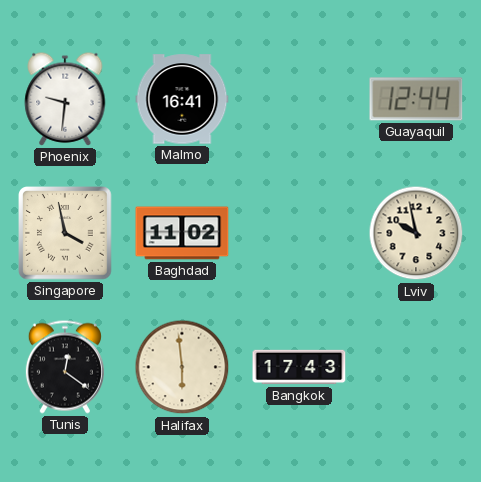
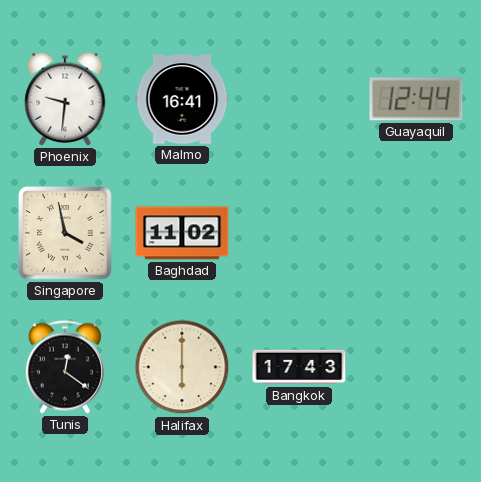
Lviv: 9:58 -> none
Halifax: 5:59 -> 6:00
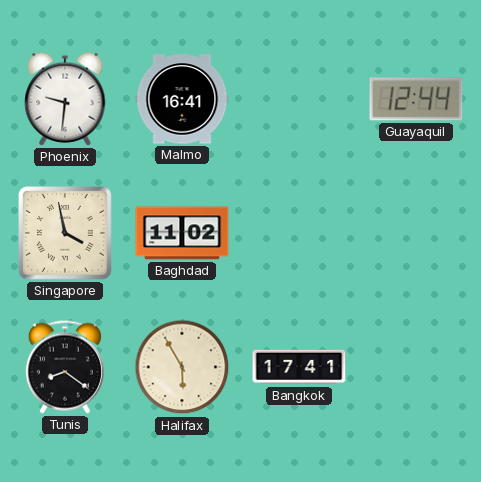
Tunis: 12:21 -> 8:21
Halifax: 6:00 -> 5:55
Bangkok: 17:43 -> 17:41
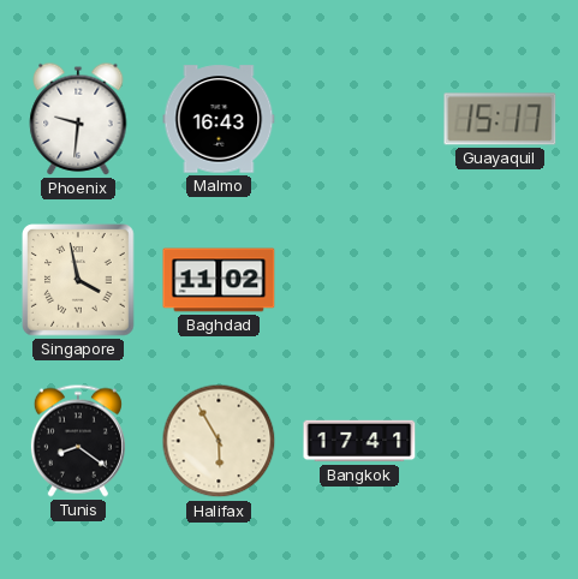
Malmo: 16:41 -> 16:43
Guayaquil: 12:44 -> 15:17
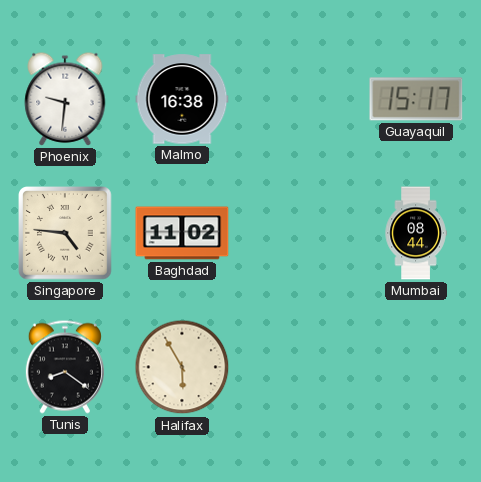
Malmo: 16:43 -> 16:38
Singapore: 3:58 -> 4:46
Mumbai: none -> 08:44
Bangkok: 17:41 -> none
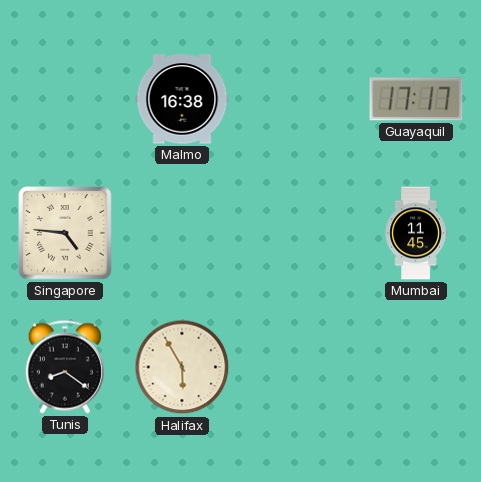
Phoenix: 9:31 -> none
Guayaquil: 15:17 -> 17:17
Baghdad: 11:02 -> none
Mumbai: 08:44 -> 11:45
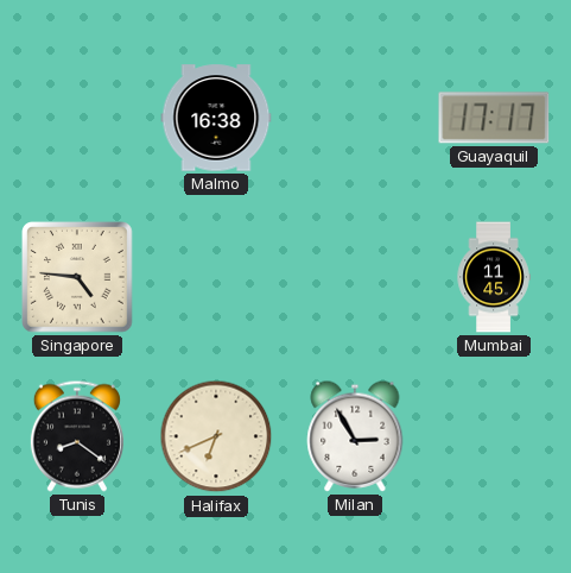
Halifax: 5:55 -> 6:41
Milan: none -> 2:55
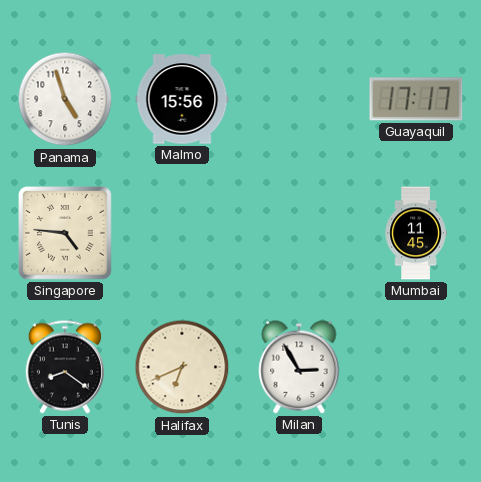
Panama: none -> 4:57
Malmo: 16:38 -> 15:56
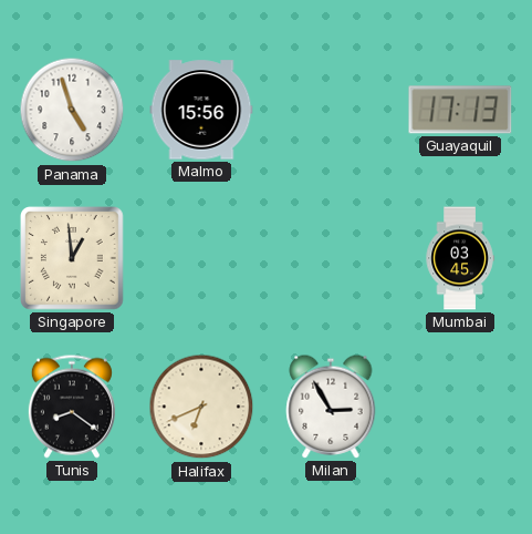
Guayaquil: 17:17 -> 17:13
Singapore: 4:46 -> 12:59
Mumbai: 11:45 -> 03:45
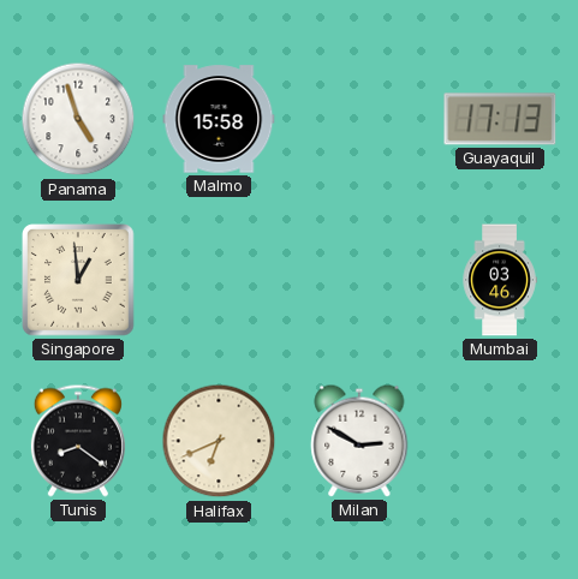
Malmo: 15:56 -> 15:58
Mumbai: 03:45 -> 03:46
Milan: 2:55 -> 2:50
